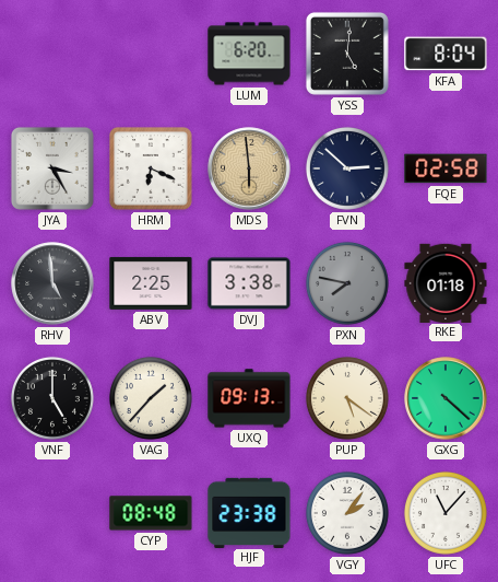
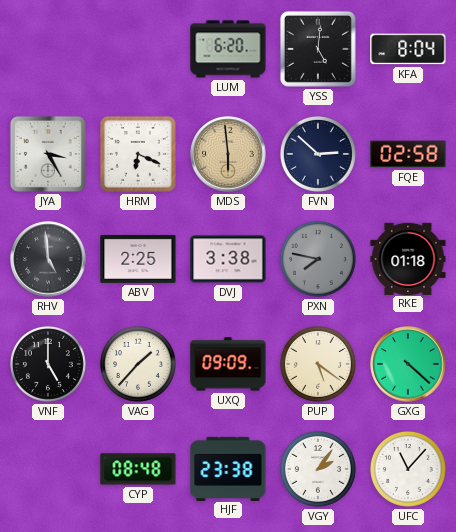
UXQ: 09:13 -> 09:09
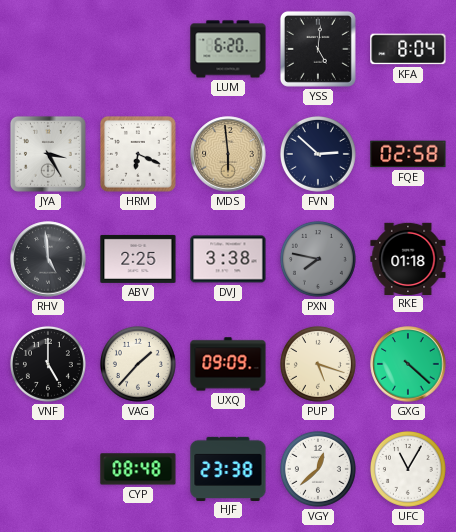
PUP: 5:21 -> 5:18
VGY: 2:06 -> 12:38
UFC: 11:07 -> 11:05
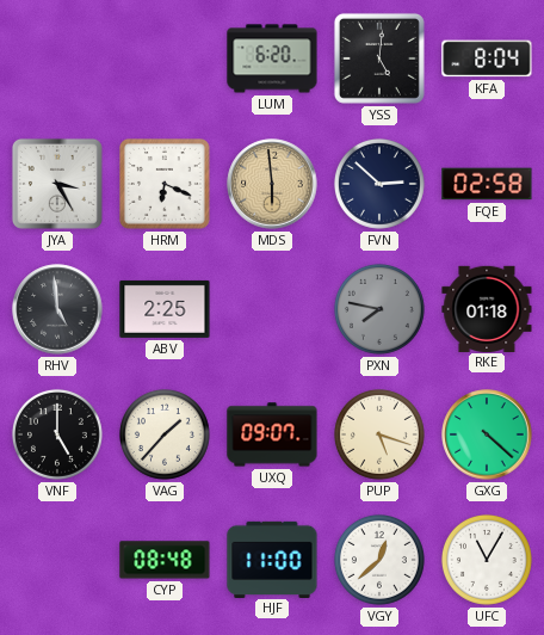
DVJ: 3:38 -> none
UXQ: 09:09 -> 09:07
HJF: 23:38 -> 11:00
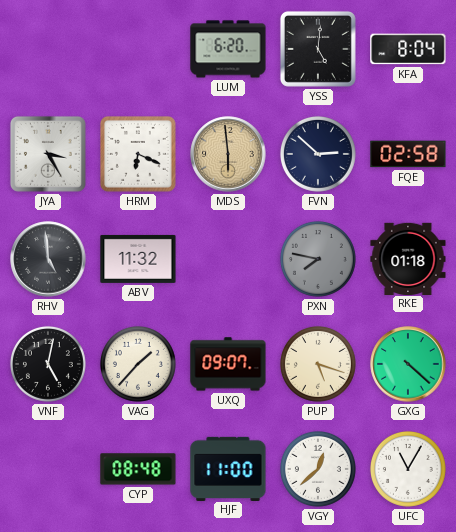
ABV: 2:25 -> 11:32
VNF: 5:00 -> 5:02
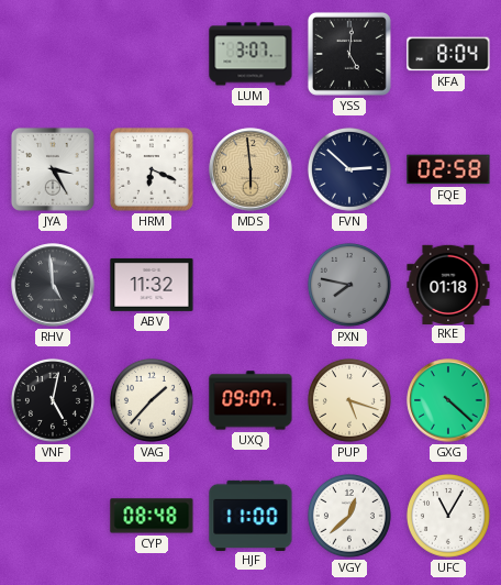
LUM: 6:20 -> 3:07
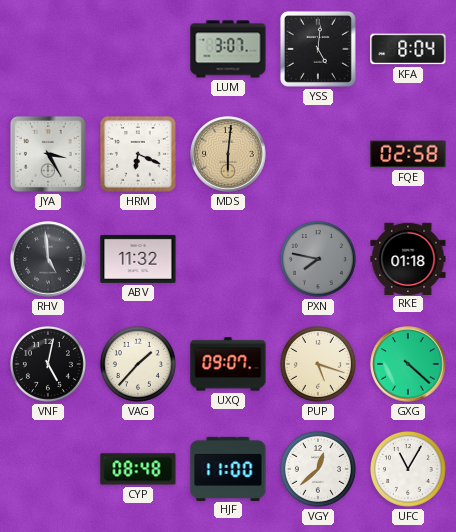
MDS: 5:59 -> 6:01
FVN: 2:52 -> none
